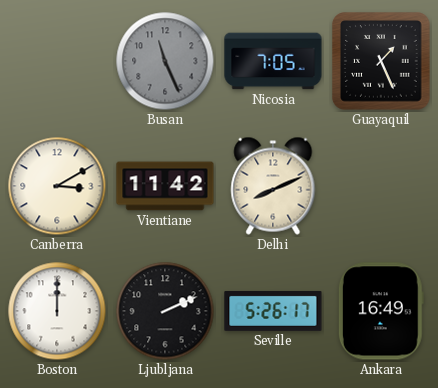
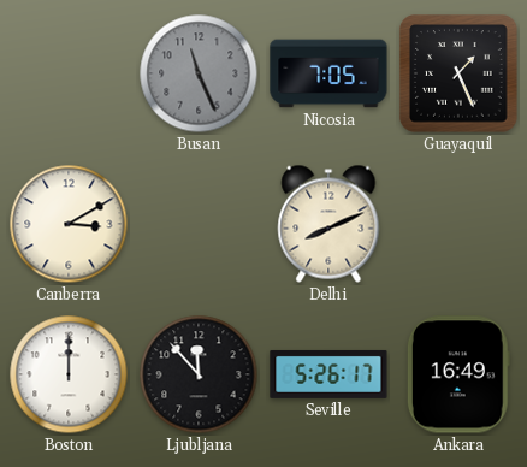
Vientiane: 11:42 -> none
Ljubljana: 2:11 -> 11:53
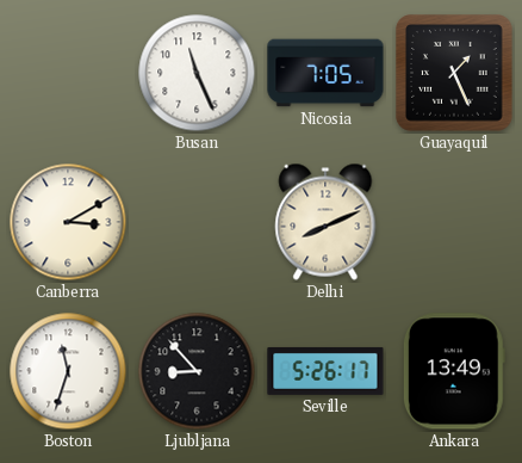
Busan dial: grey -> white
Boston: 12:00 -> 11:33
Ljubljana: 11:53 -> 8:53
Ankara: 16:49 -> 13:49
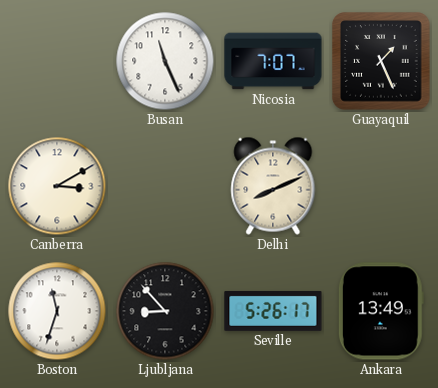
Nicosia: 7:05 -> 7:07
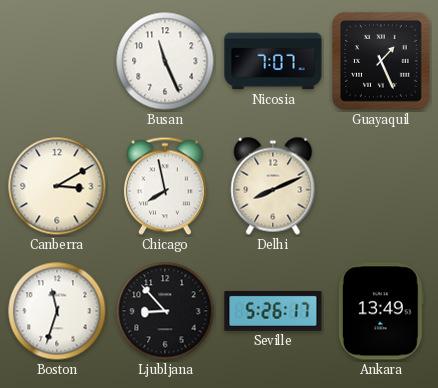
Chicago: none -> 7:58
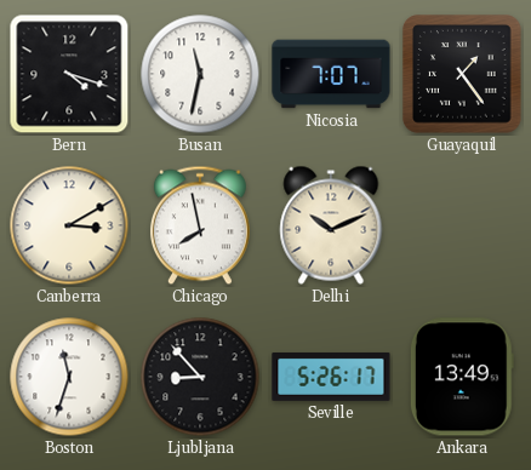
Bern: none -> 4:18
Busan: 11:26 -> 11:32
Guayaquil: 1:26 -> 1:24
Delhi: 8:11 -> 10:11
